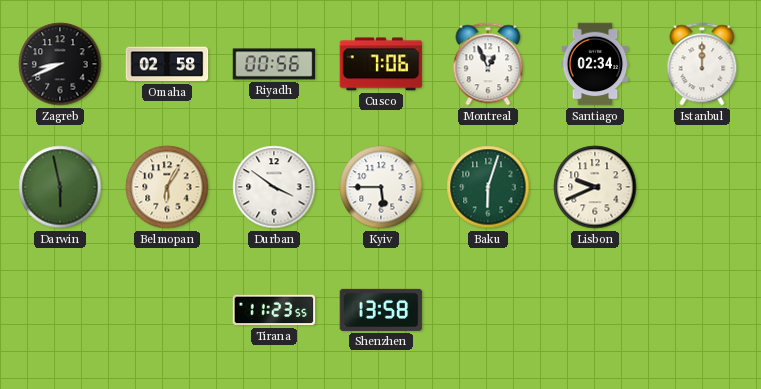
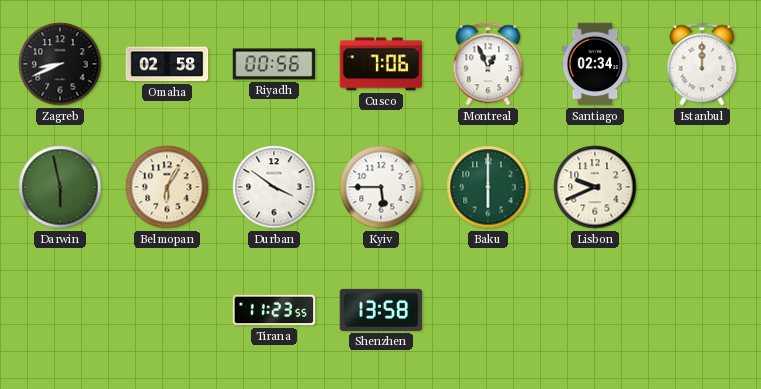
Baku: 6:03 -> 6:00
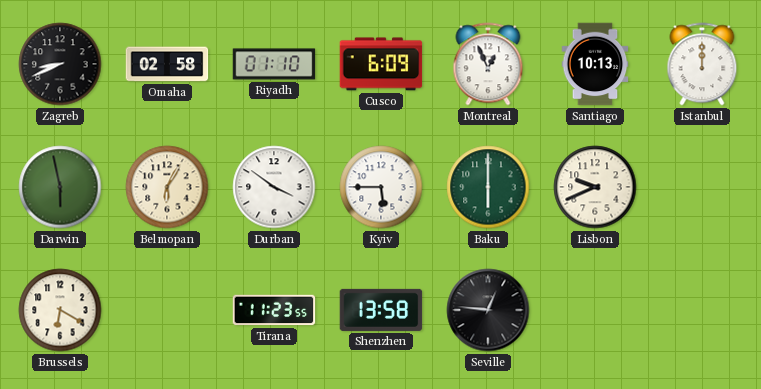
Riyadh: 00:56 -> 01:10
Cusco: 7:06 -> 6:09
Santiago: 02:34 -> 10:13
Brussels: none -> 6:20
Seville: none -> 12:46
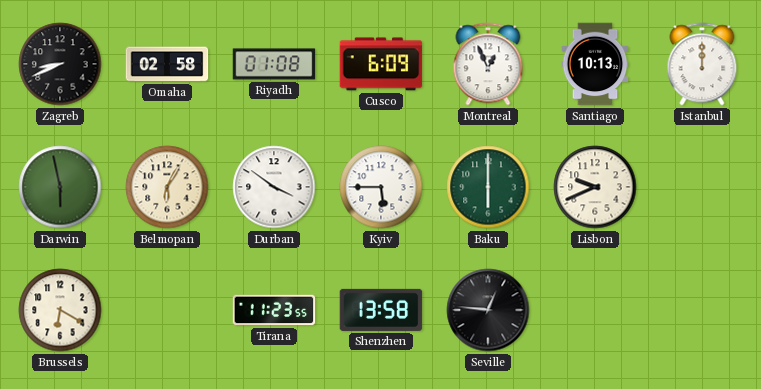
Riyadh: 01:10 -> 01:08
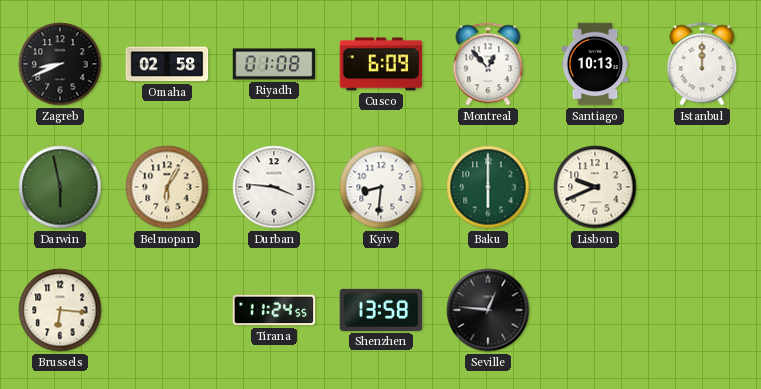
Montreal: 12:56 -> 12:53
Durban: 3:51 -> 3:46
Kyiv: 5:45 -> 8:31
Brussels: 6:20 -> 6:16
Tirana: 11:23 -> 11:24
